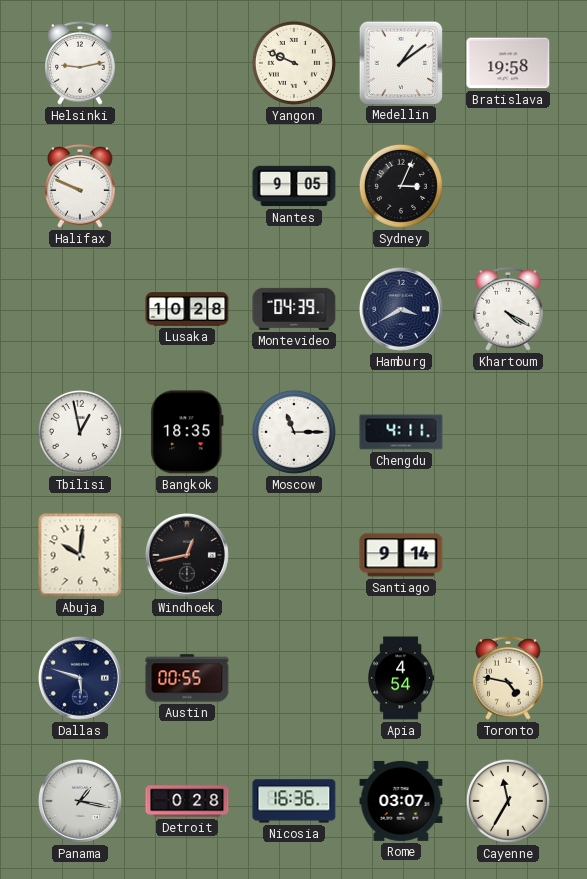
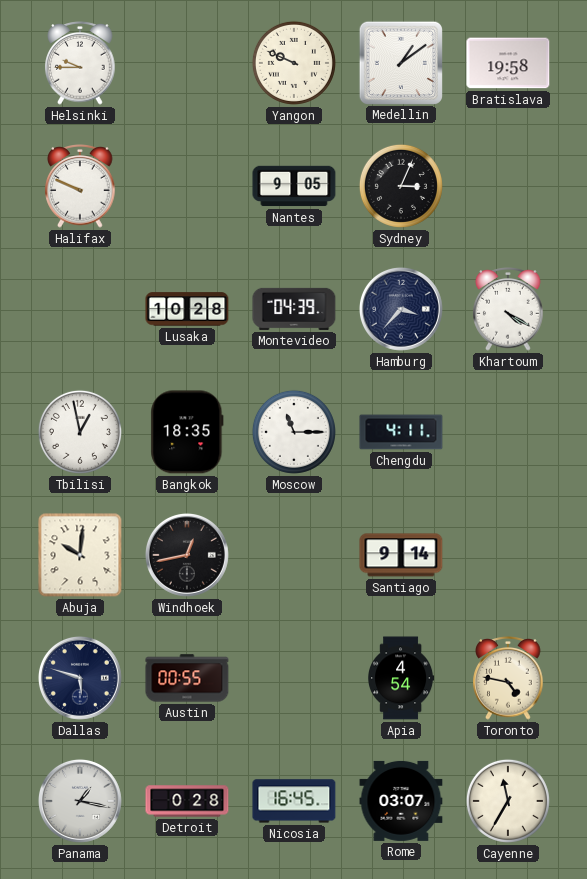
Helsinki: 9:13 -> 9:45
Hamburg: 3:40 -> 3:37
Nicosia: 16:36 -> 16:45
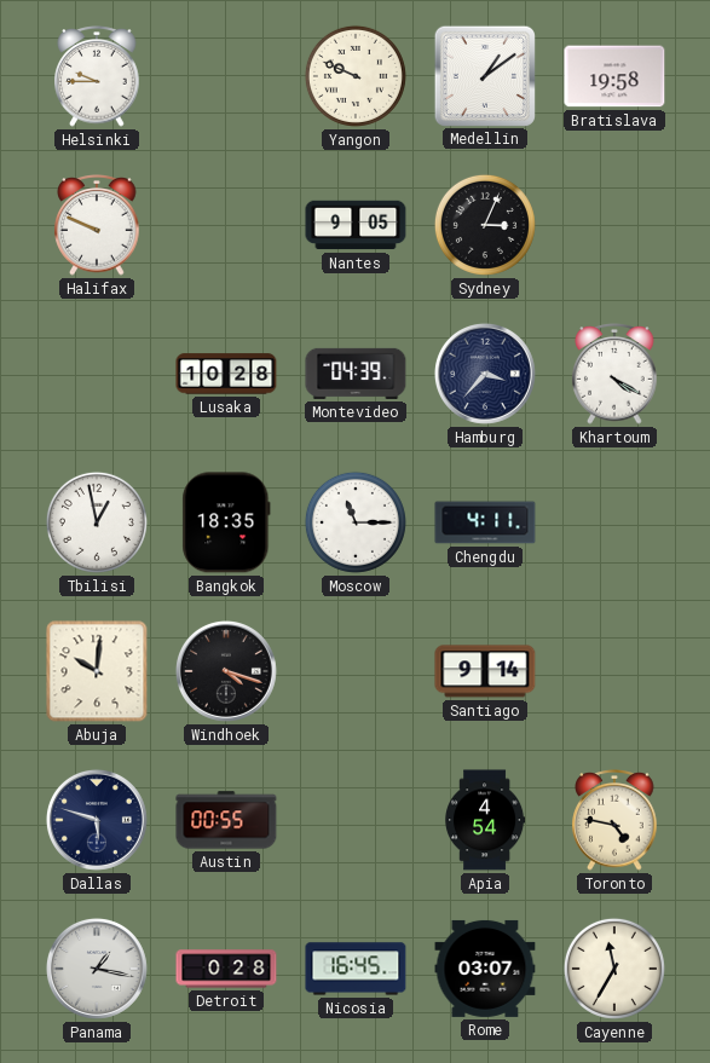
Windhoek: 12:43 -> 4:18
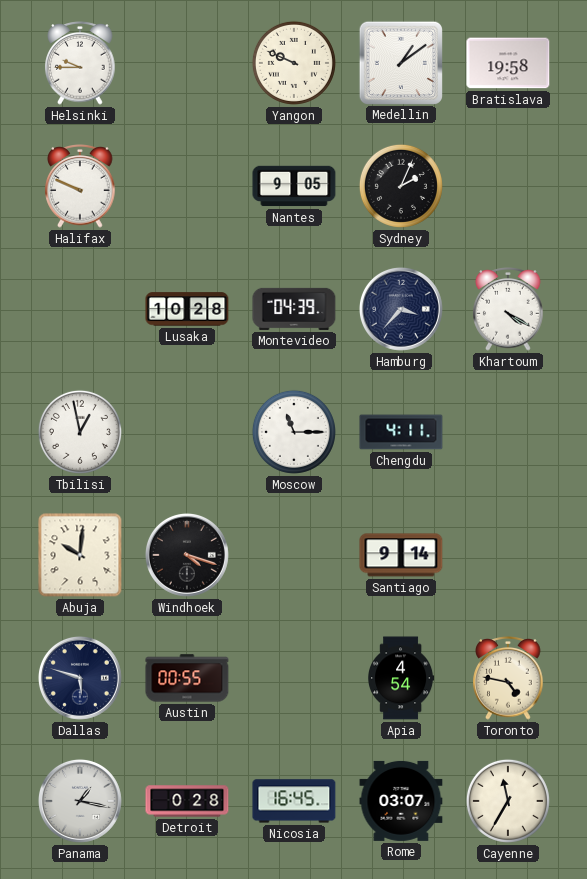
Sydney: 3:04 -> 2:04
Bangkok: 18:35 -> none
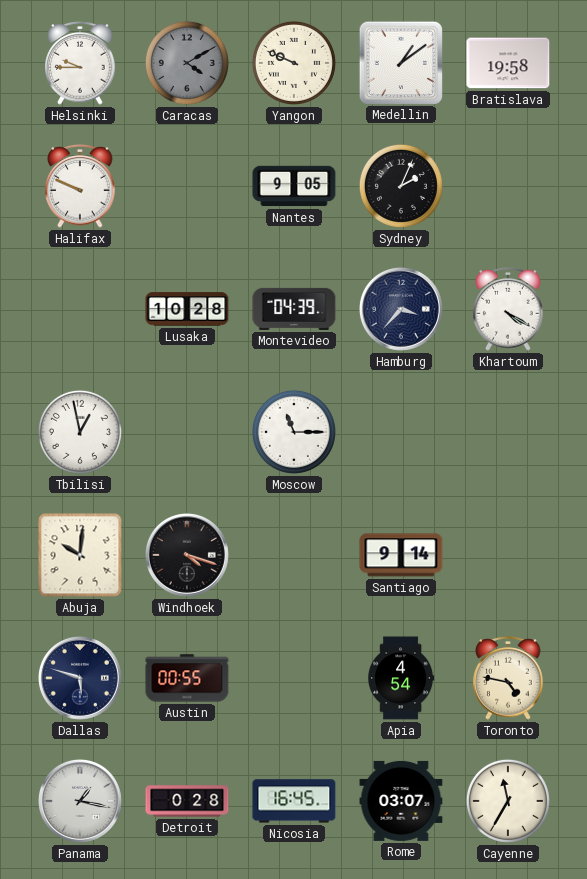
Caracas: none -> 4:10
Chengdu: 4:11 -> none
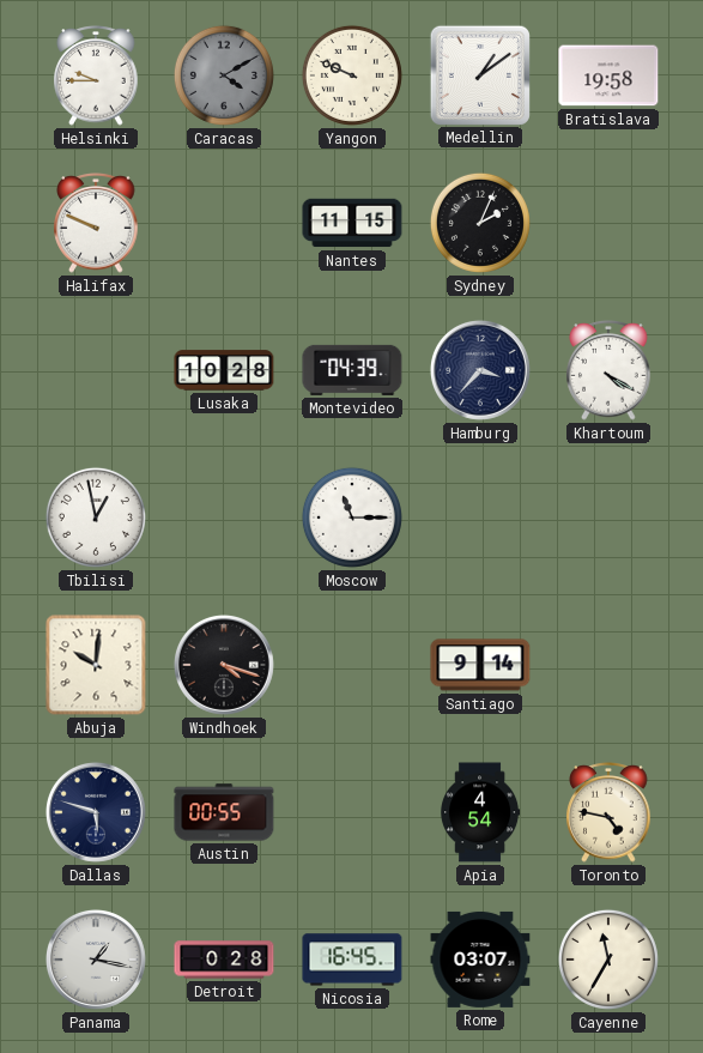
Nantes: 9:05 -> 11:15
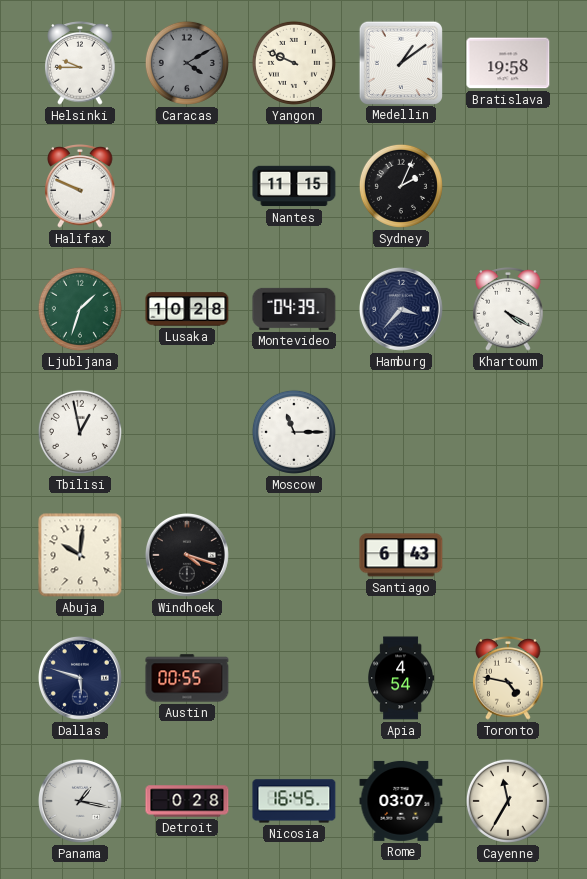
Ljubljana: none -> 1:33
Santiago: 9:14 -> 6:43
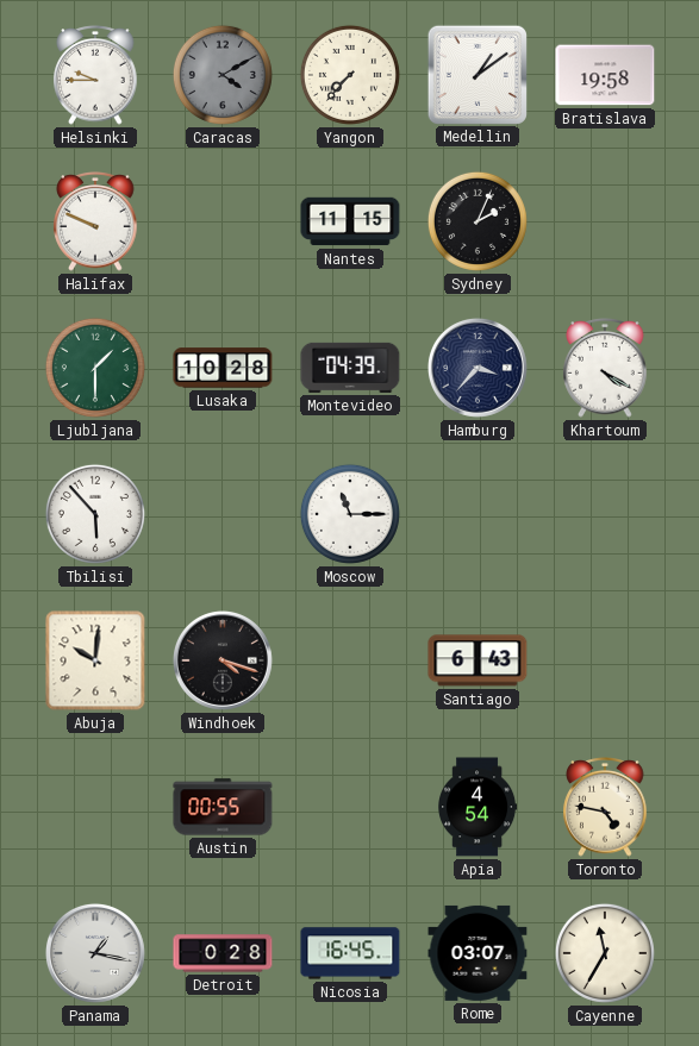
Yangon: 9:49 -> 7:37
Ljubljana: 1:33 -> 1:30
Tbilisi: 12:58 -> 5:53
Dallas: 5:48 -> none
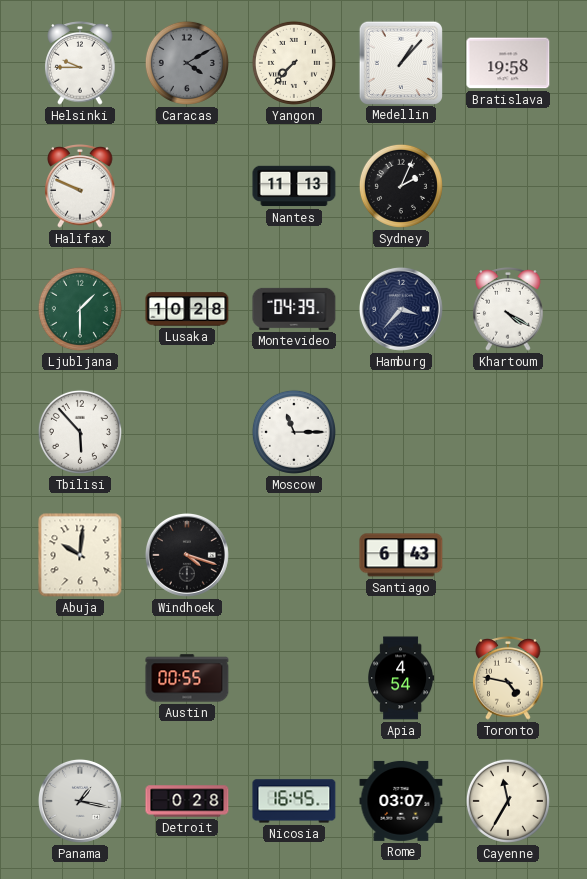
Medellin: 1:09 -> 1:07
Nantes: 11:15 -> 11:13
